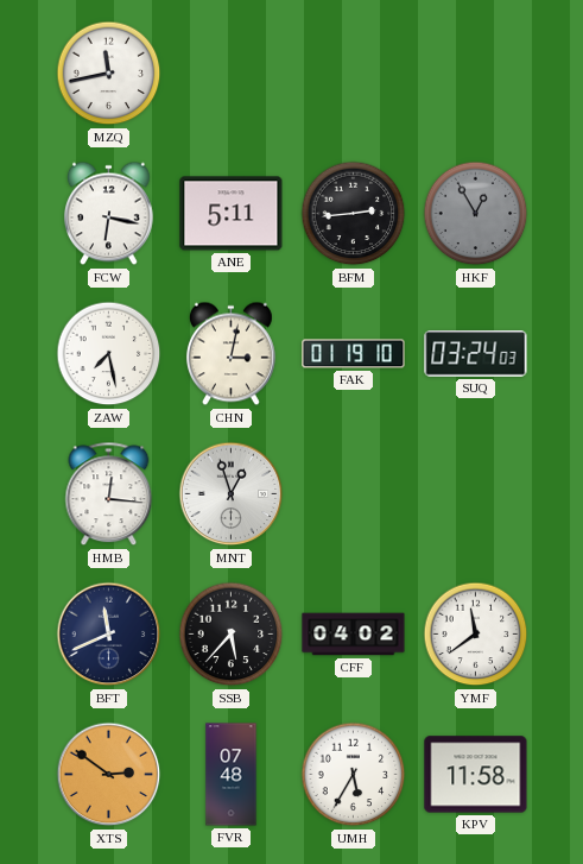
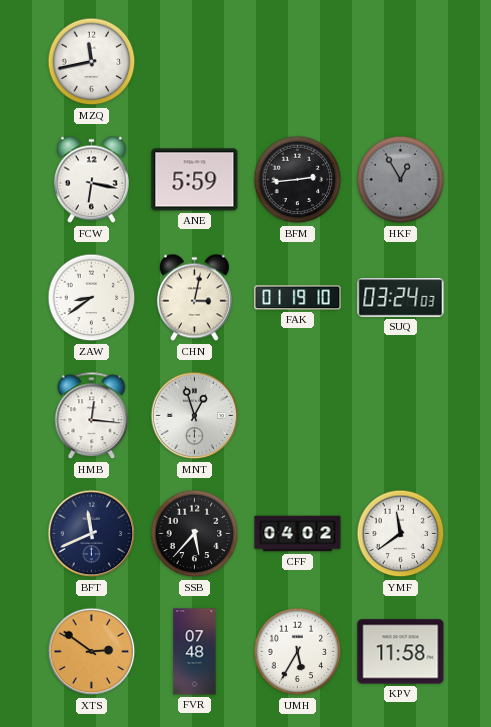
ANE: 5:11 -> 5:59
ZAW: 7:28 -> 8:39
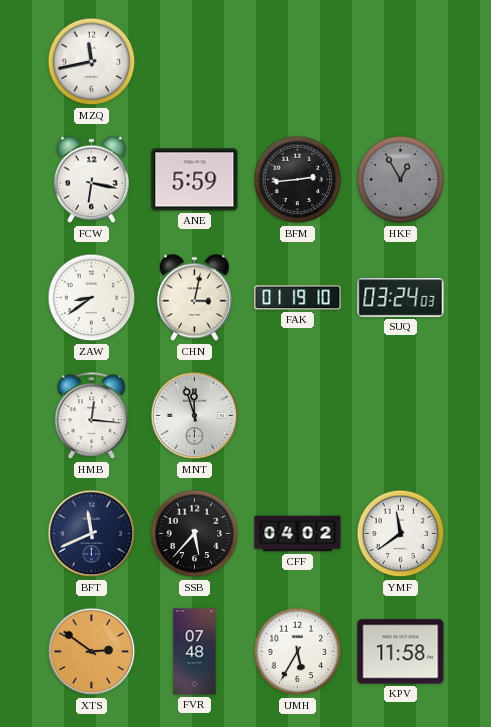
MNT: 12:57 -> 11:57
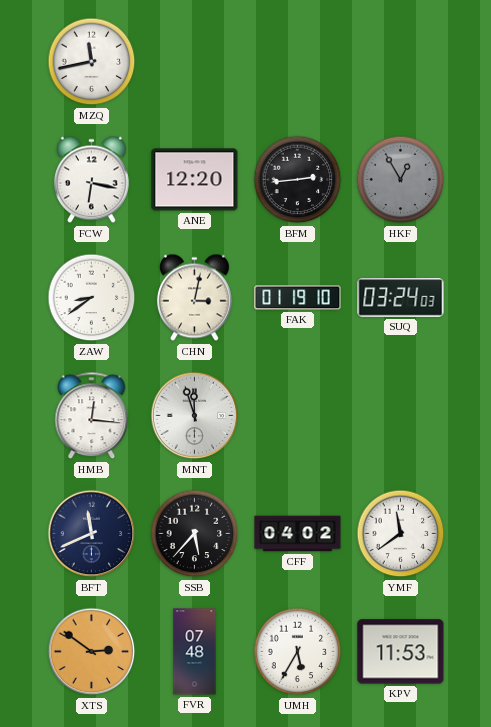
ANE: 5:59 -> 12:20
KPV: 11:58 -> 11:53
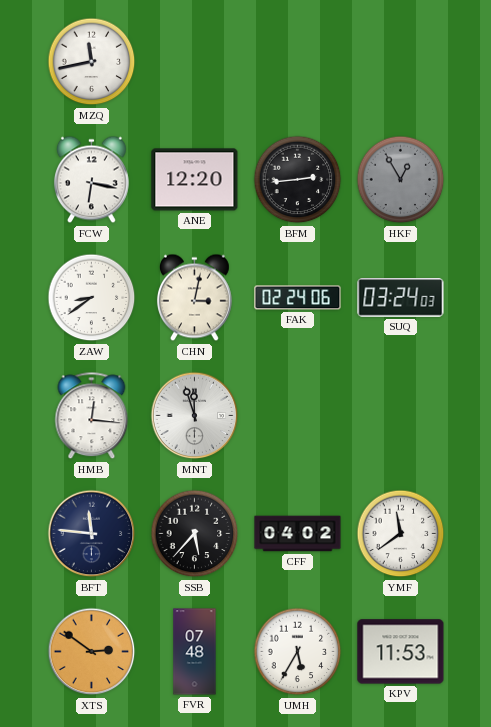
FAK: 01:19 -> 02:24
BFT: 11:41 -> 11:46
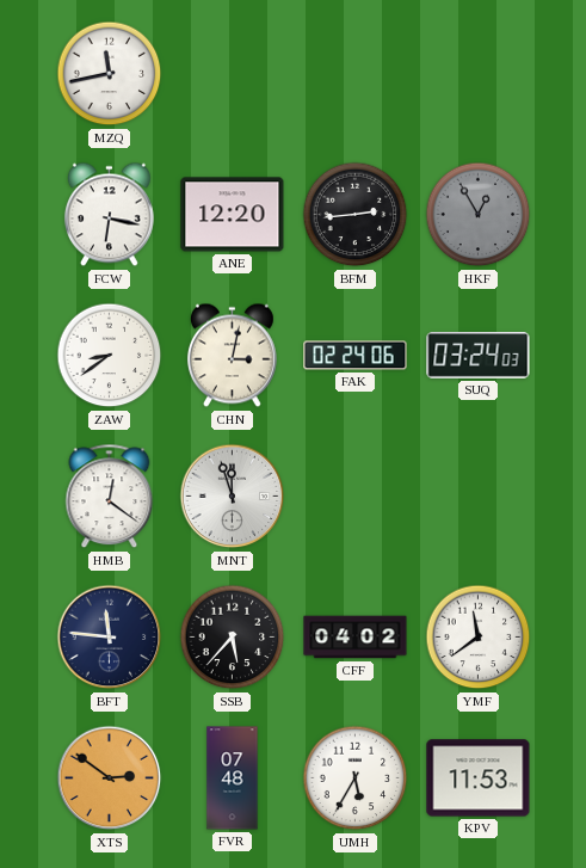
HMB: 12:16 -> 12:21
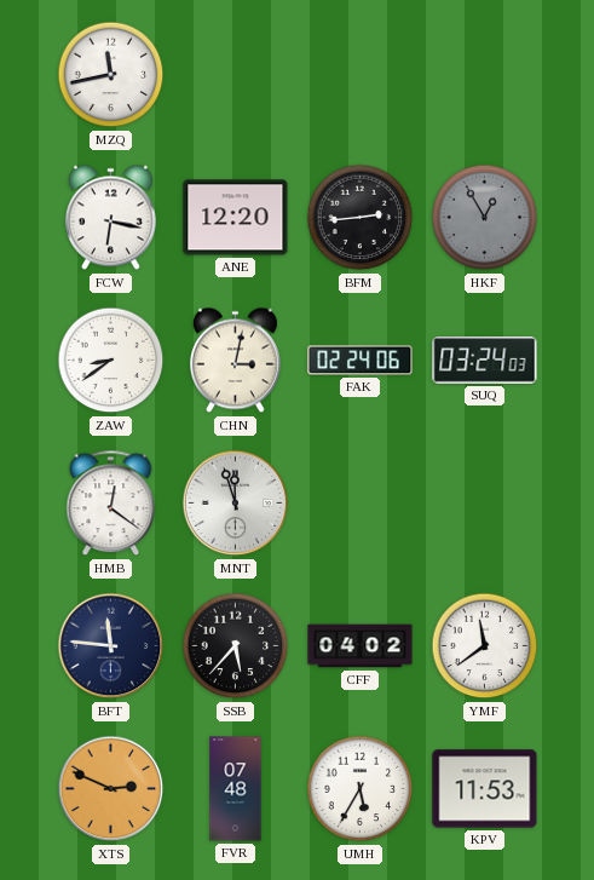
XTS: 2:51 -> 2:49
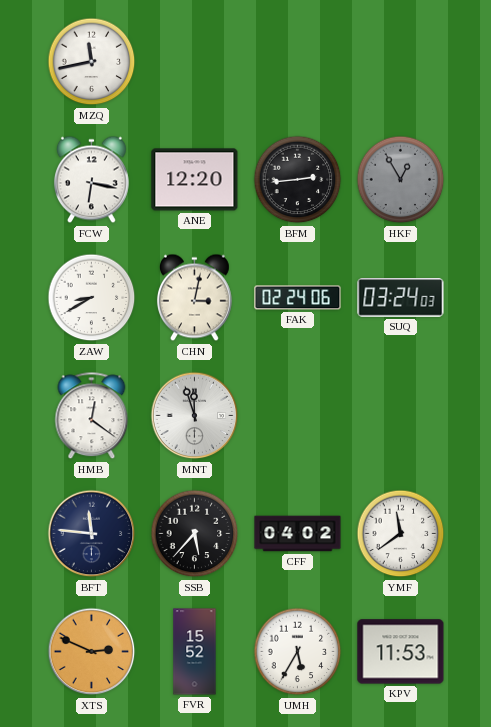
ZAW: 8:39 -> 8:40
FVR: 07:48 -> 15:52
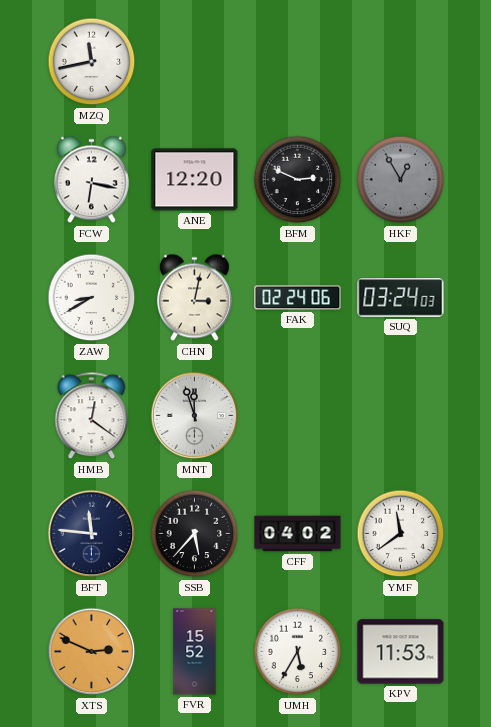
BFM: 2:44 -> 2:49
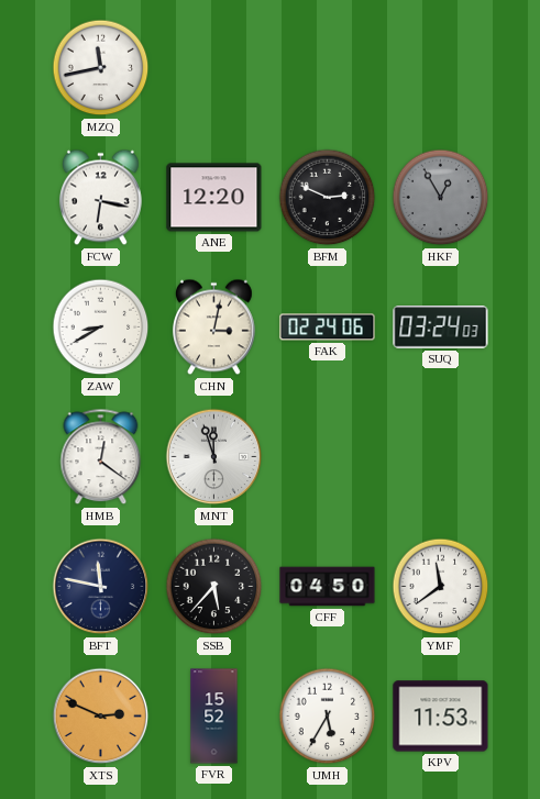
BFT: 11:46 -> 11:47
CFF: 04:02 -> 04:50
